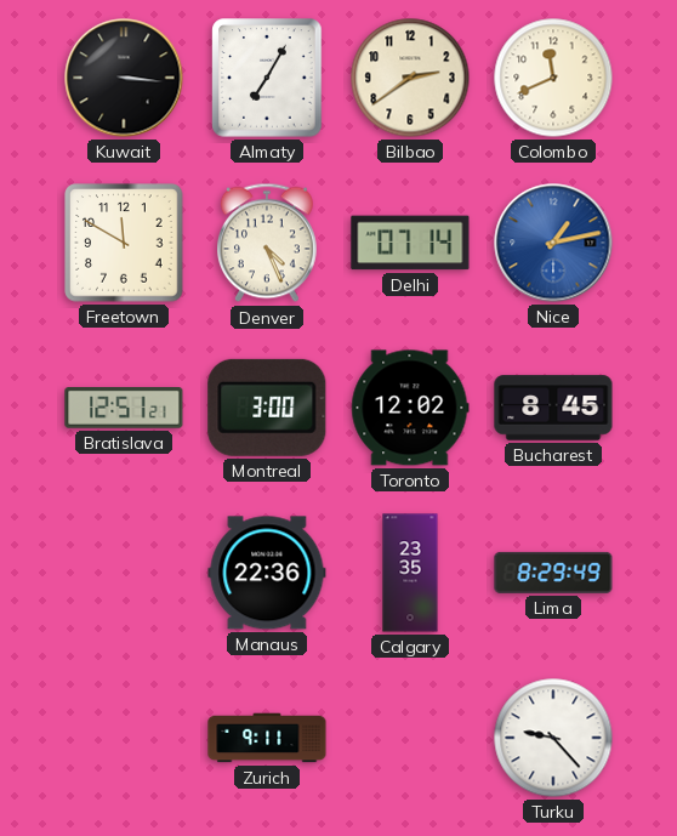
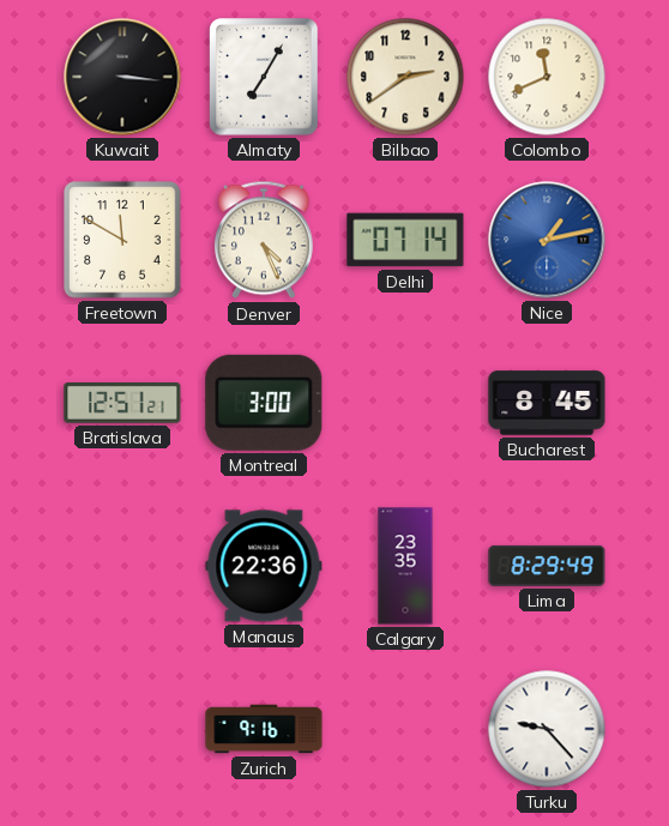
Toronto: 12:02 -> none
Zurich: 9:11 -> 9:16
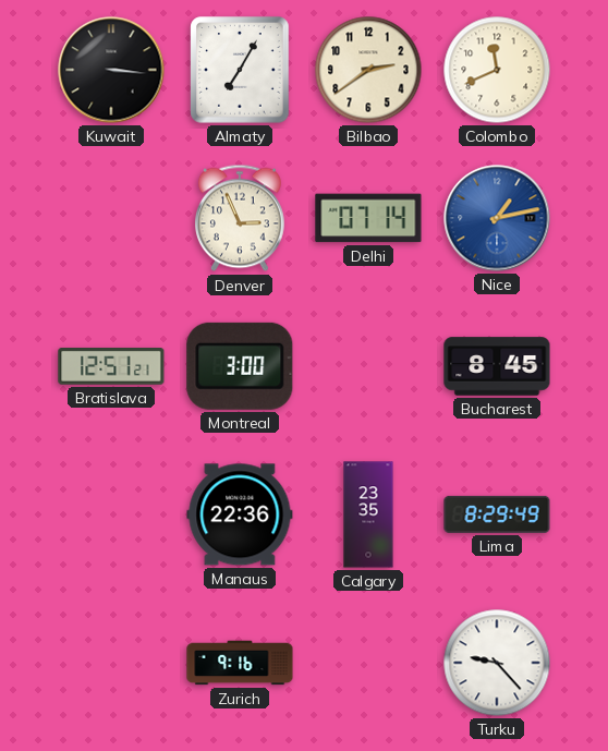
Freetown: 11:50 -> none
Denver: 4:26 -> 2:56
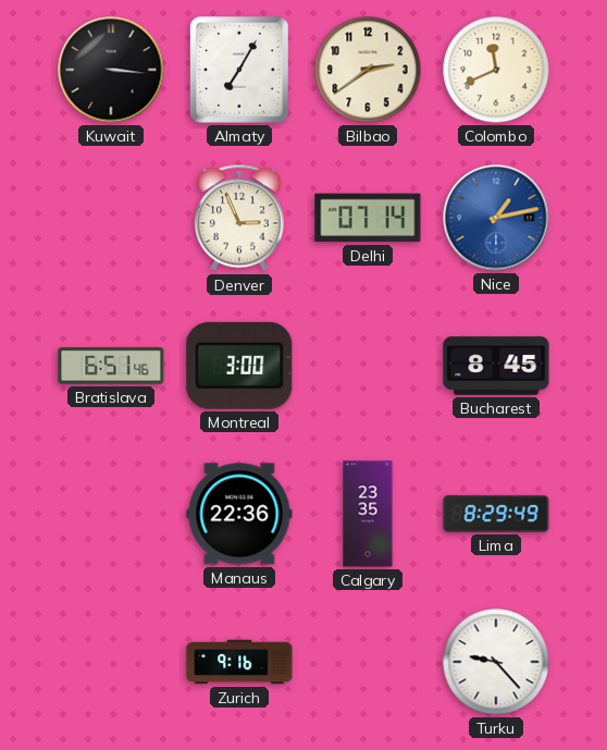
Bratislava: 12:51 -> 6:51
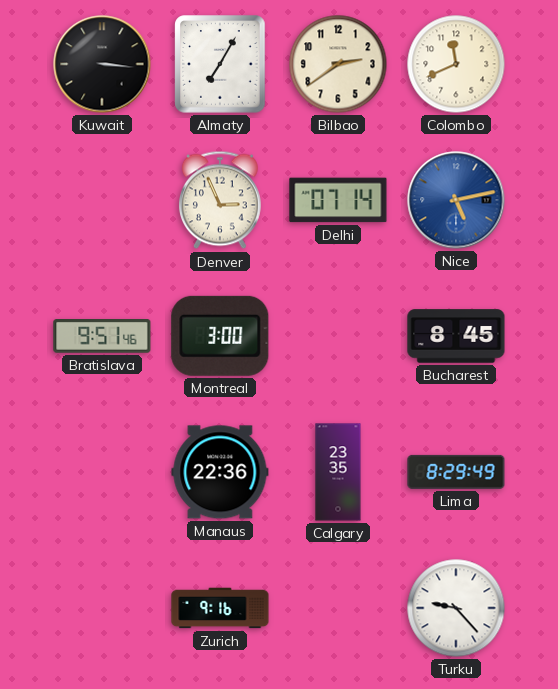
Nice: 1:13 -> 5:13
Bratislava: 6:51 -> 9:51
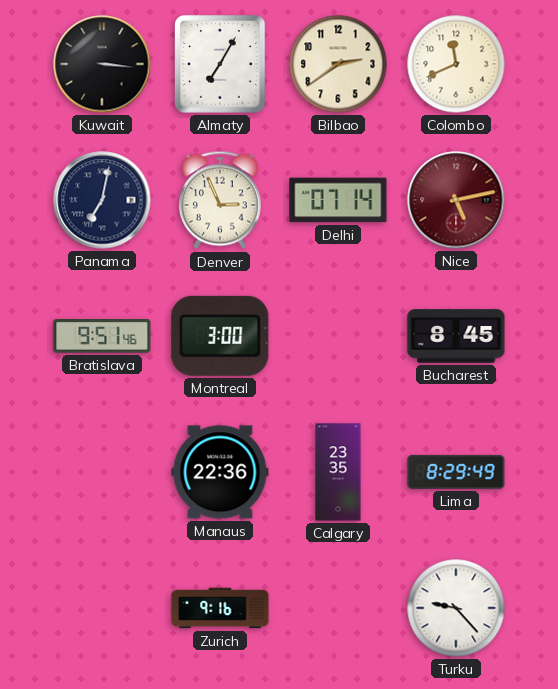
Panama: none -> 7:02
Nice dial: blue -> burgundy
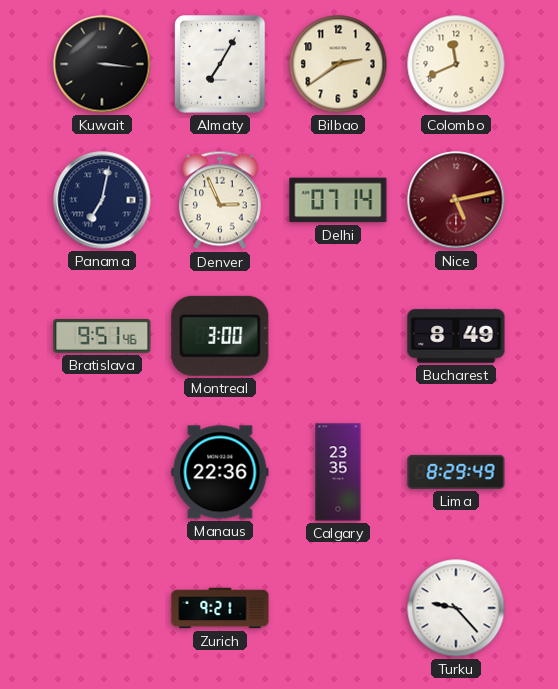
Bucharest: 8:45 -> 8:49
Zurich: 9:16 -> 9:21
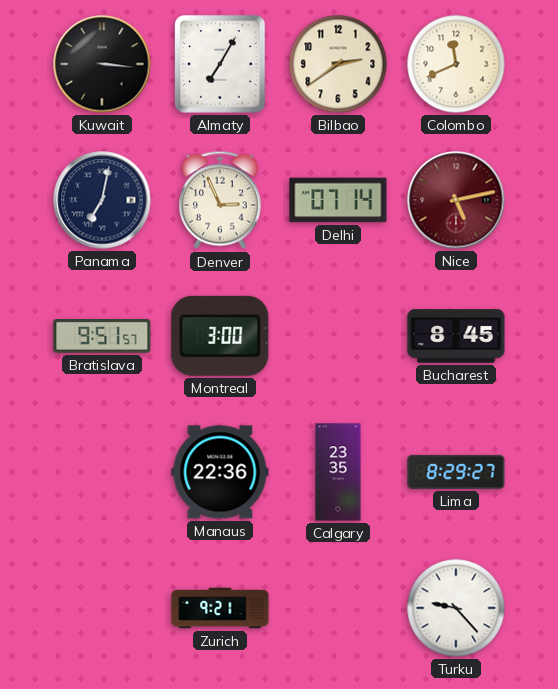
Bratislava: 9:51:46 -> 9:51:57
Bucharest: 8:49 -> 8:45
Lima: 8:29:49 -> 8:29:27
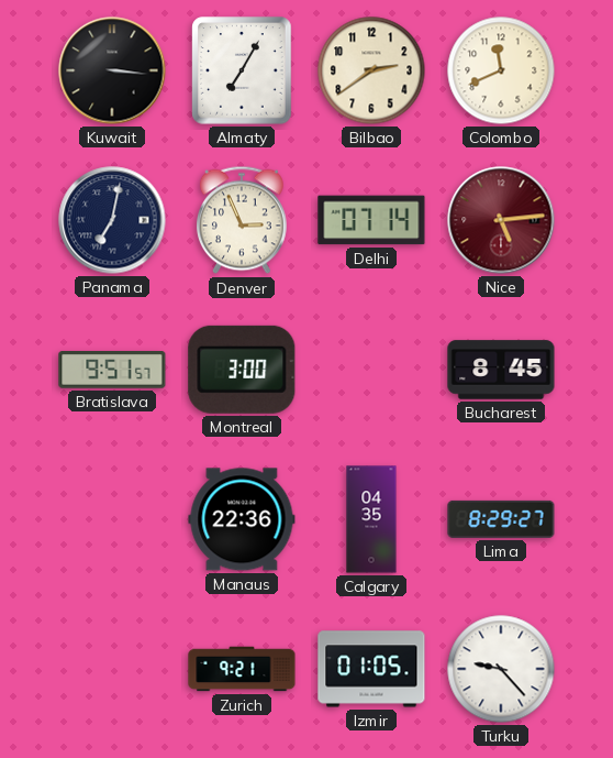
Nice: 5:13 -> 5:14
Calgary: 23:35 -> 04:35
Izmir: none -> 01:05
